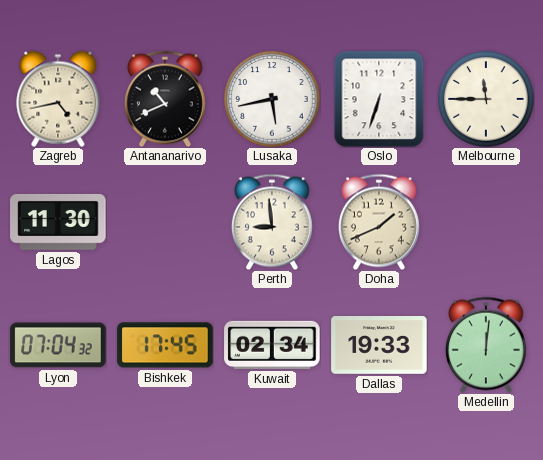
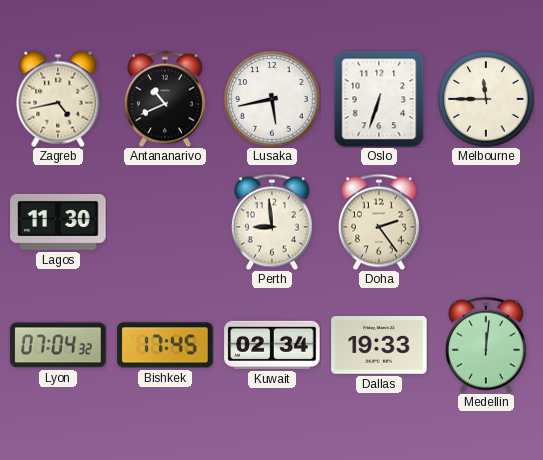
Doha: 1:41 -> 2:24
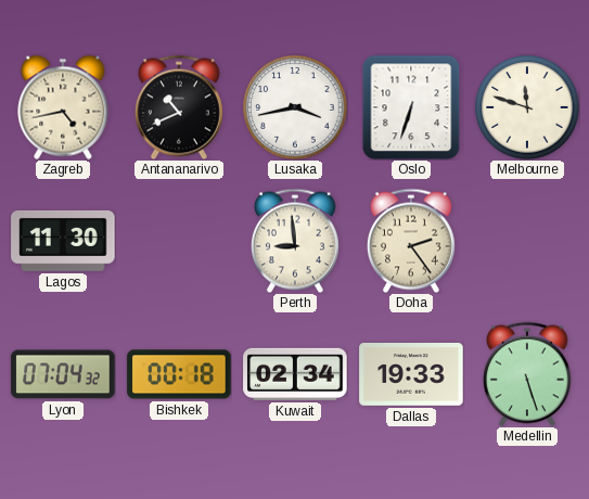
Lusaka: 5:43 -> 3:43
Melbourne: 11:45 -> 11:48
Bishkek: 17:45 -> 00:18
Medellin: 12:01 -> 5:27
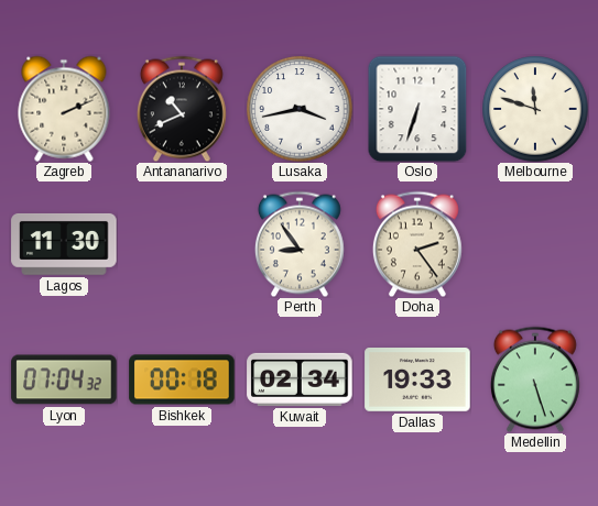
Zagreb: 4:43 -> 2:11
Perth: 8:59 -> 8:54
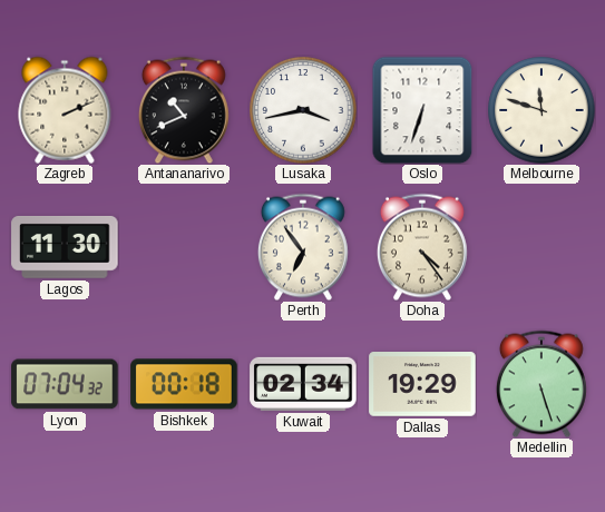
Perth: 8:54 -> 6:54
Doha: 2:24 -> 4:24
Dallas: 19:33 -> 19:29
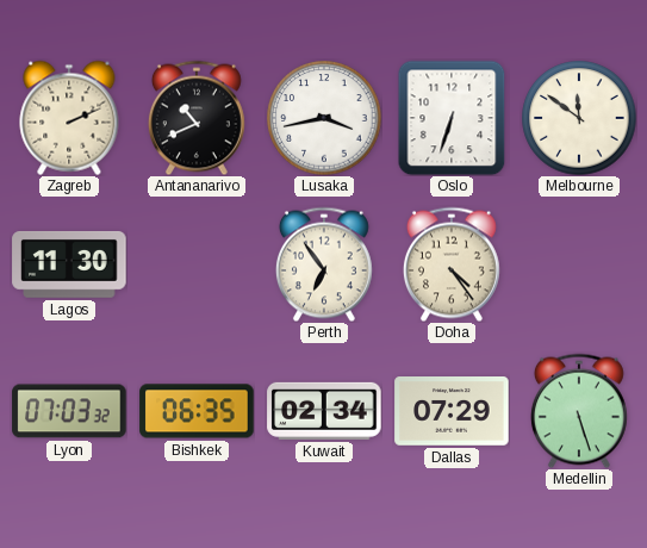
Melbourne: 11:48 -> 11:51
Lyon: 07:04 -> 07:03
Bishkek: 00:18 -> 06:35
Dallas: 19:29 -> 07:29
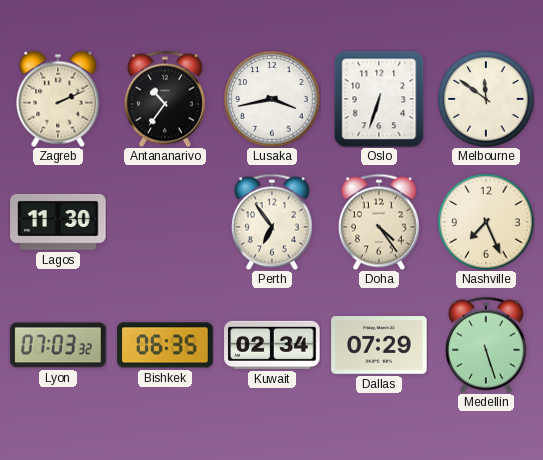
Antananarivo: 10:41 -> 10:36
Nashville: none -> 7:26
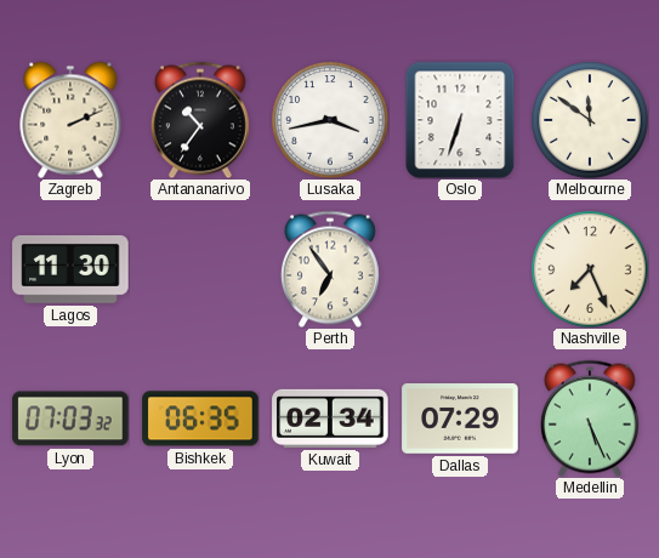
Doha: 4:24 -> none
Medellin: 5:27 -> 5:26
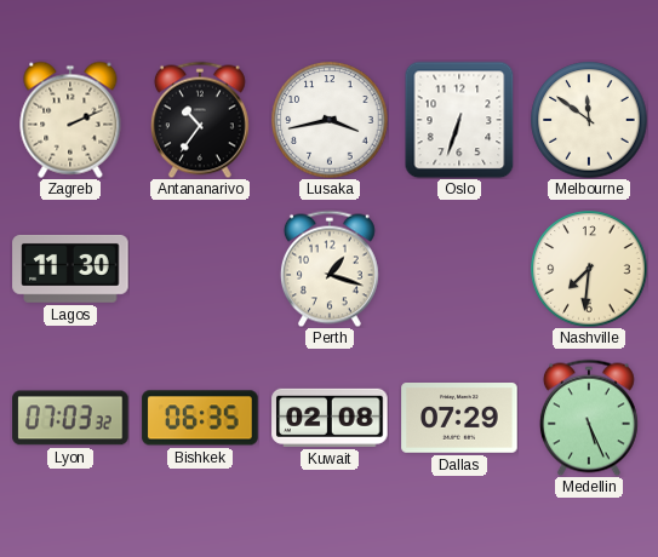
Perth: 6:54 -> 1:18
Nashville: 7:26 -> 7:31
Kuwait: 02:34 -> 02:08
